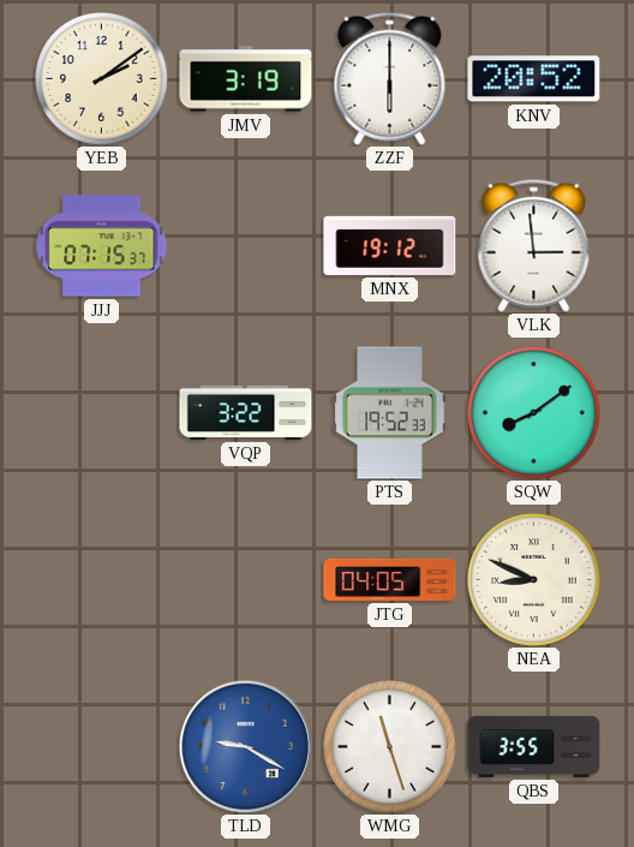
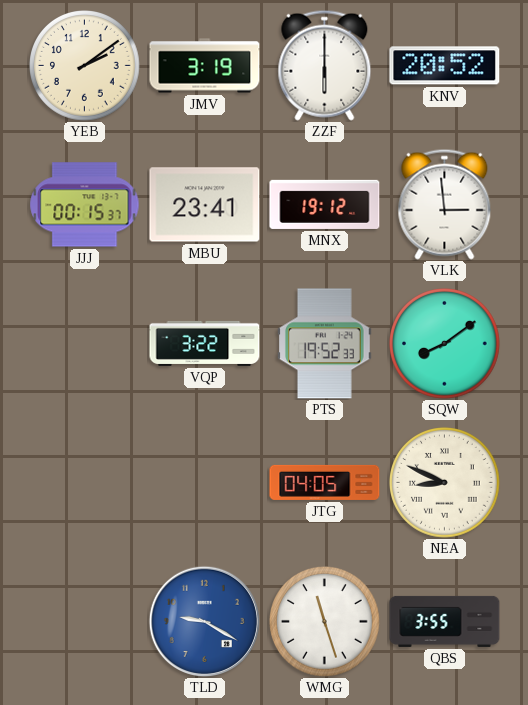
JJJ: 07:15 -> 00:15
MBU: none -> 23:41
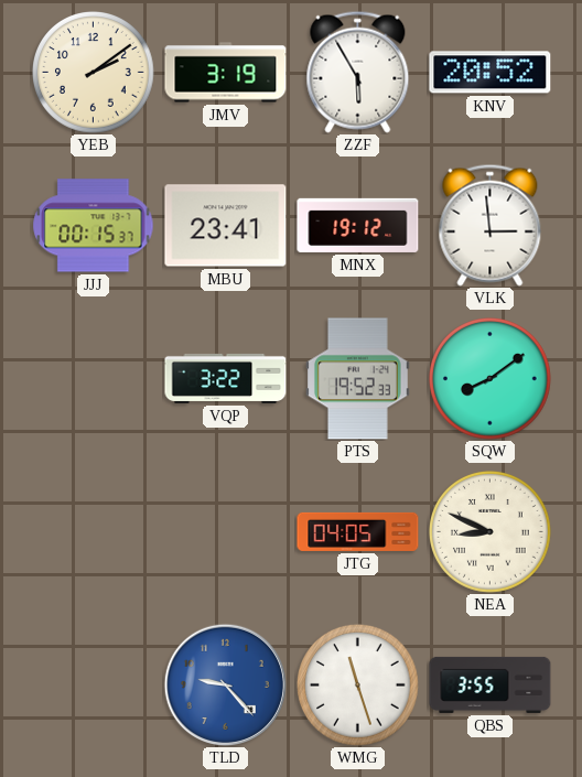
ZZF: 6:00 -> 5:55
TLD: 9:20 -> 9:23
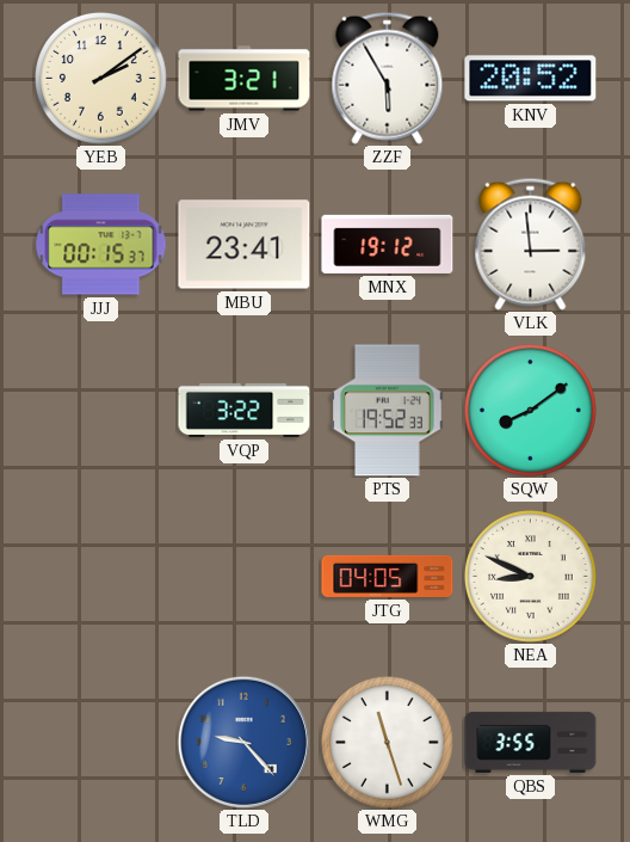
JMV: 3:19 -> 3:21
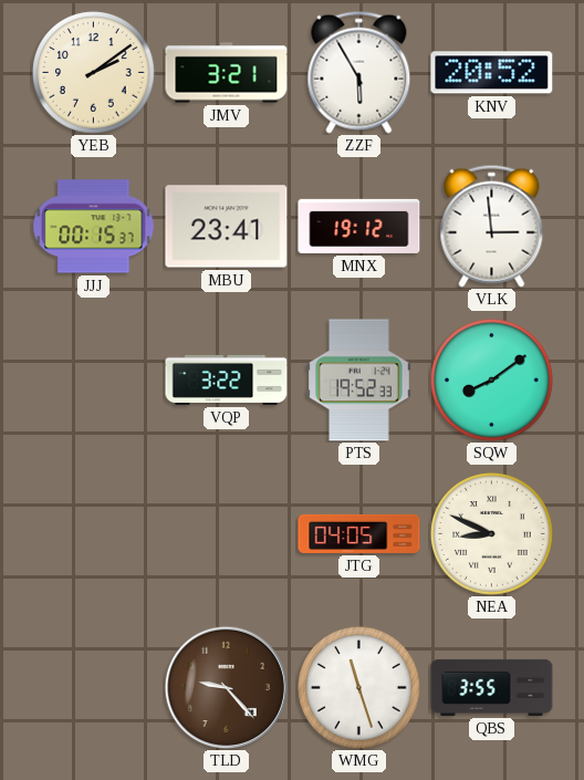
TLD dial: blue -> brown
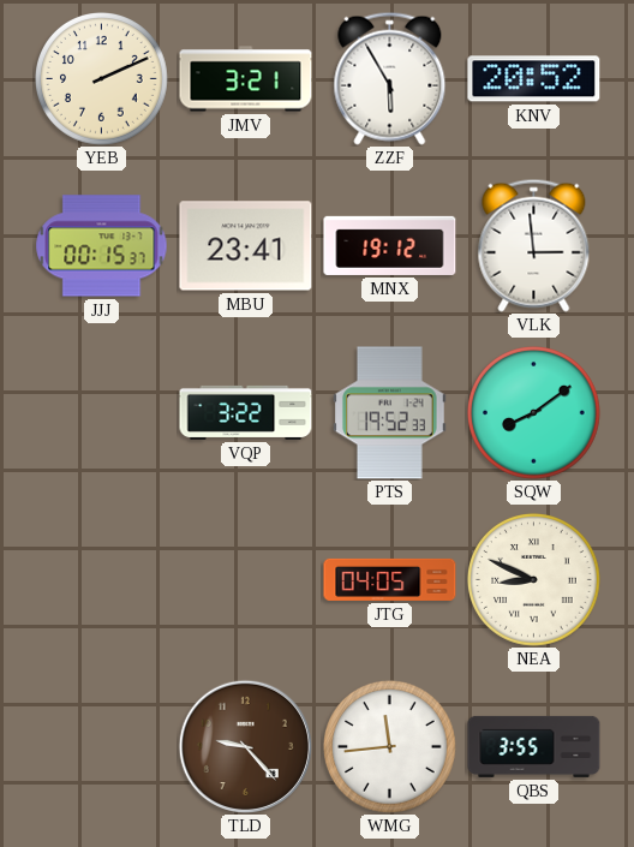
YEB: 2:09 -> 2:11
WMG: 11:27 -> 11:44
